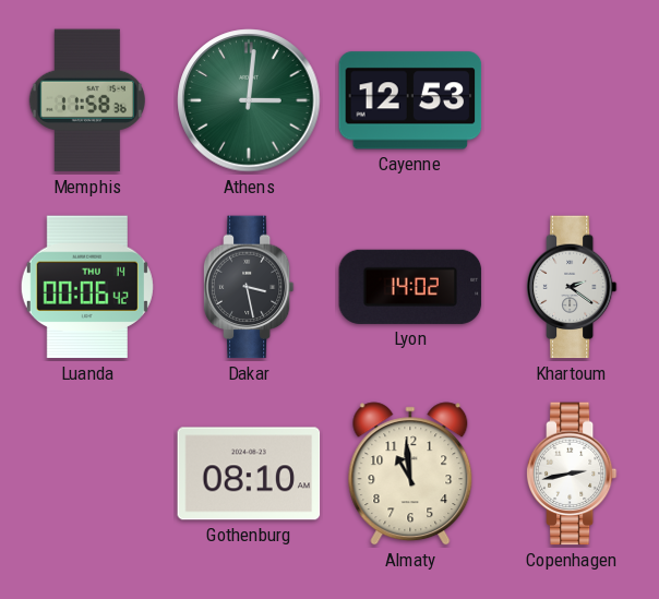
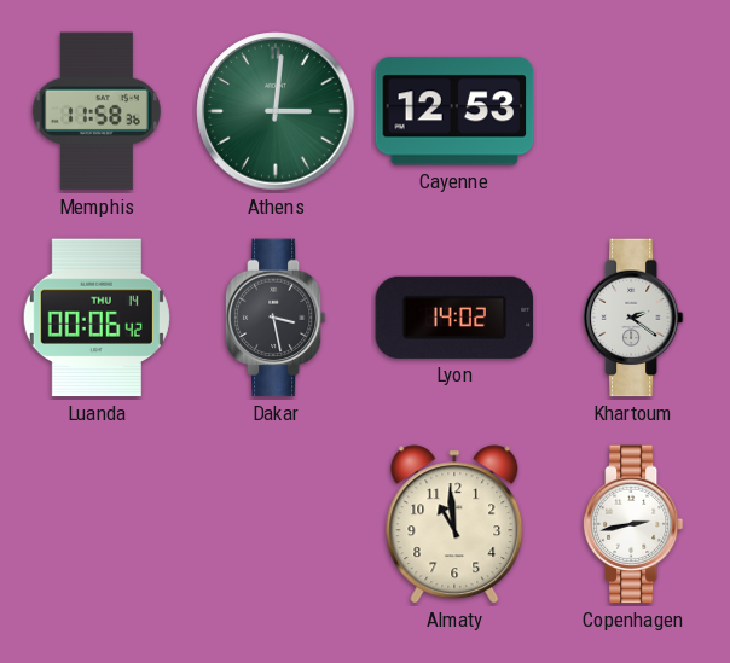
Gothenburg: 08:10 -> none
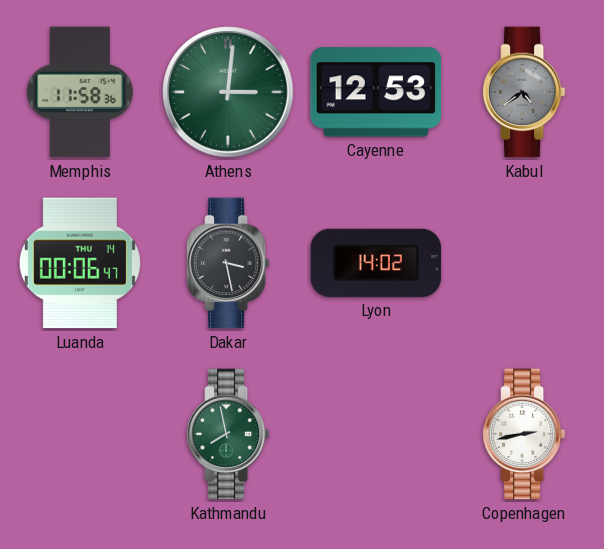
Kabul: none -> 4:39
Luanda: 00:06:42 -> 00:06:47
Khartoum: 2:21 -> none
Kathmandu: none -> 7:58
Almaty: 10:59 -> none
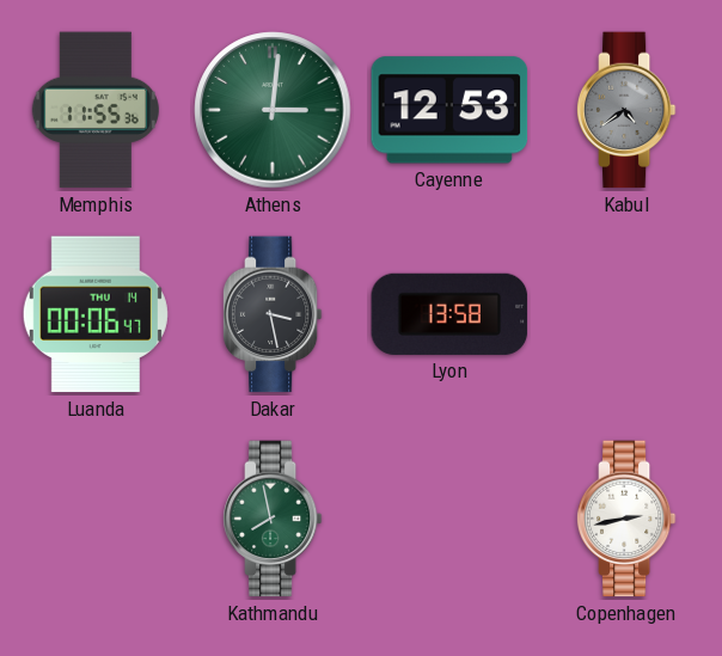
Memphis: 11:58 -> 11:55
Lyon: 14:02 -> 13:58
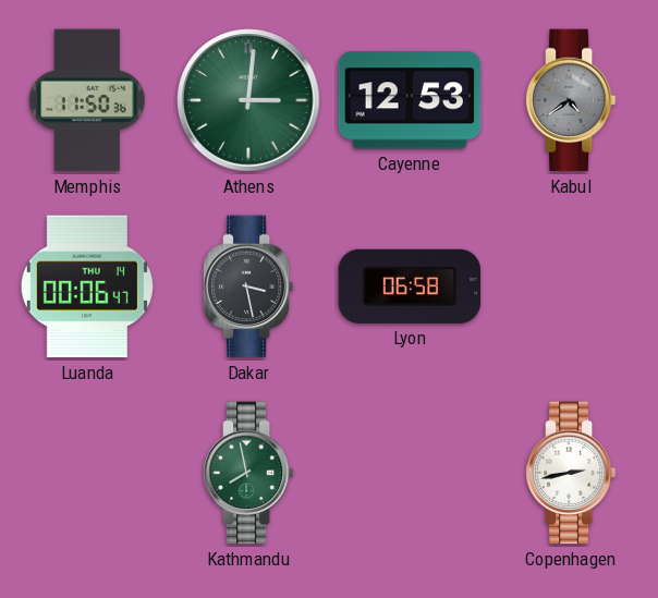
Memphis: 11:55 -> 11:50
Lyon: 13:58 -> 06:58
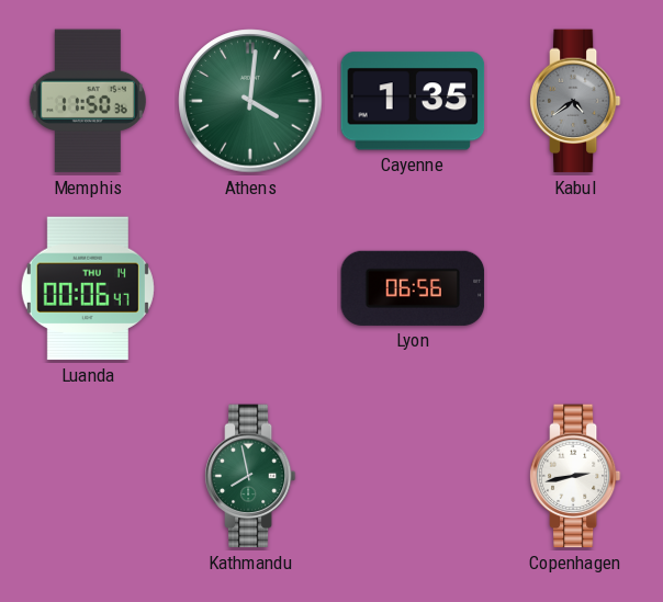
Athens: 3:01 -> 4:01
Cayenne: 12:53 -> 1:35
Dakar: 3:28 -> none
Lyon: 06:58 -> 06:56
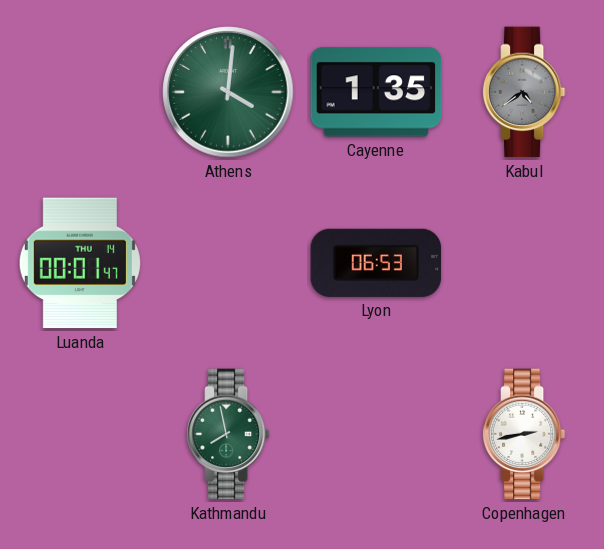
Memphis: 11:50 -> none
Luanda: 00:06 -> 00:01
Lyon: 06:56 -> 06:53
